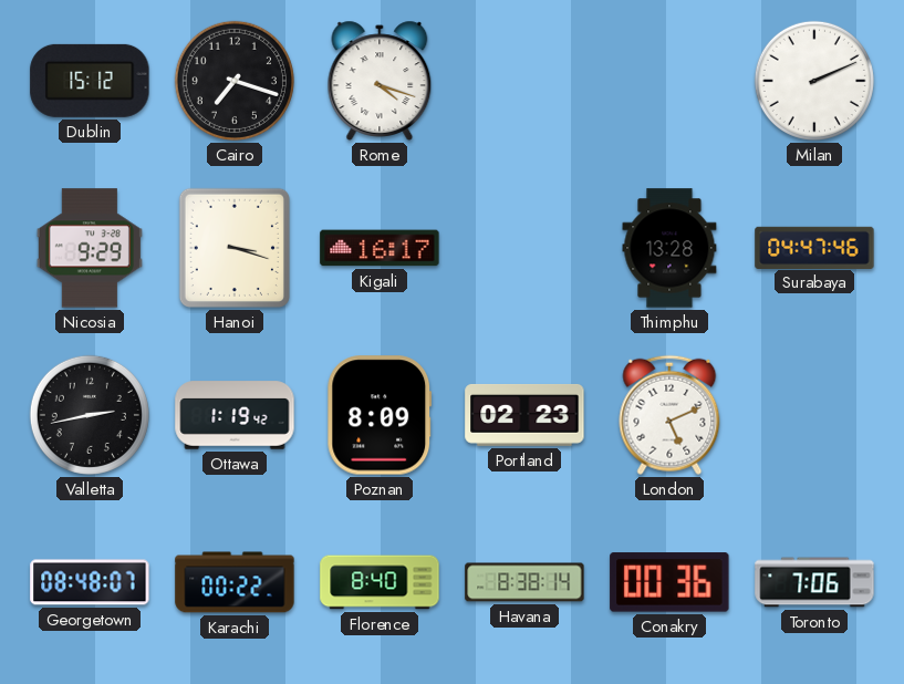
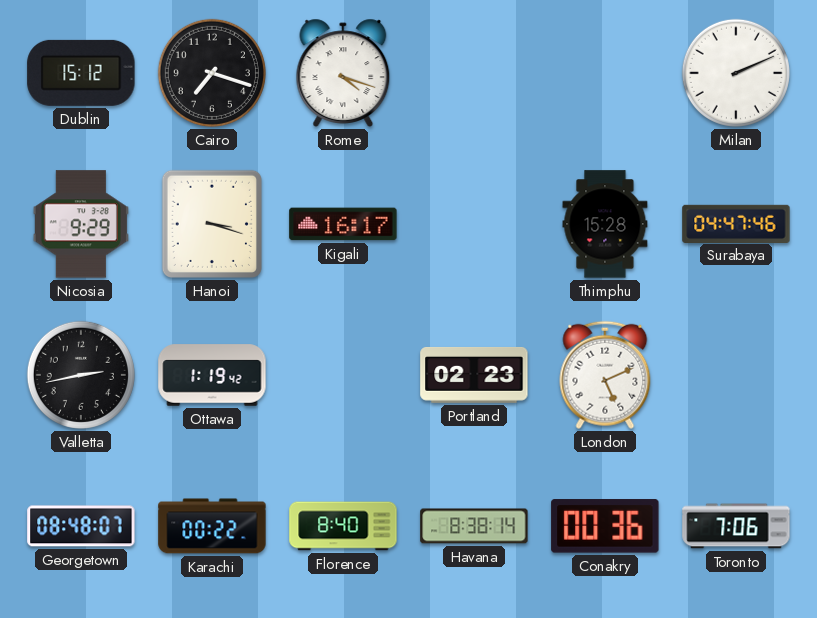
Thimphu: 13:28 -> 15:28
Poznan: 8:09 -> none
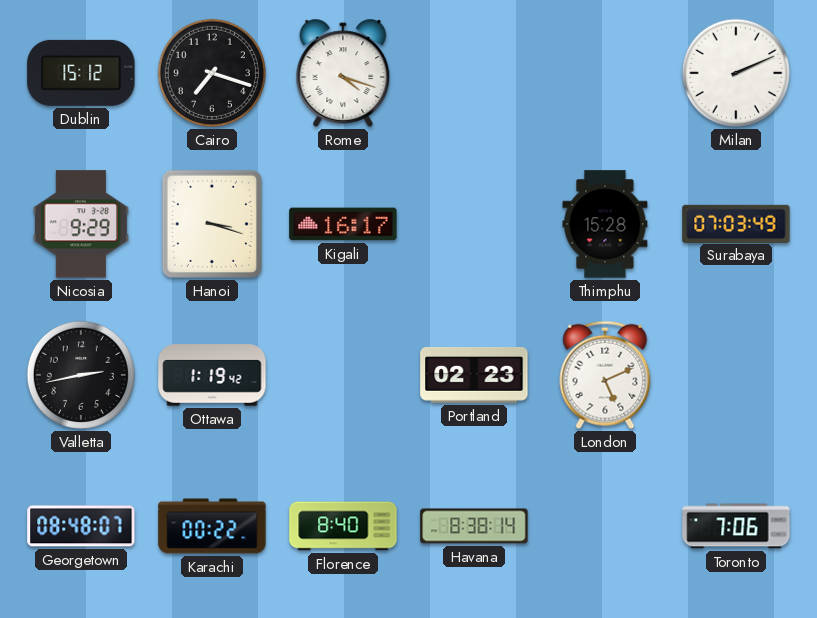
Surabaya: 04:47 -> 07:03
Conakry: 00:36 -> none
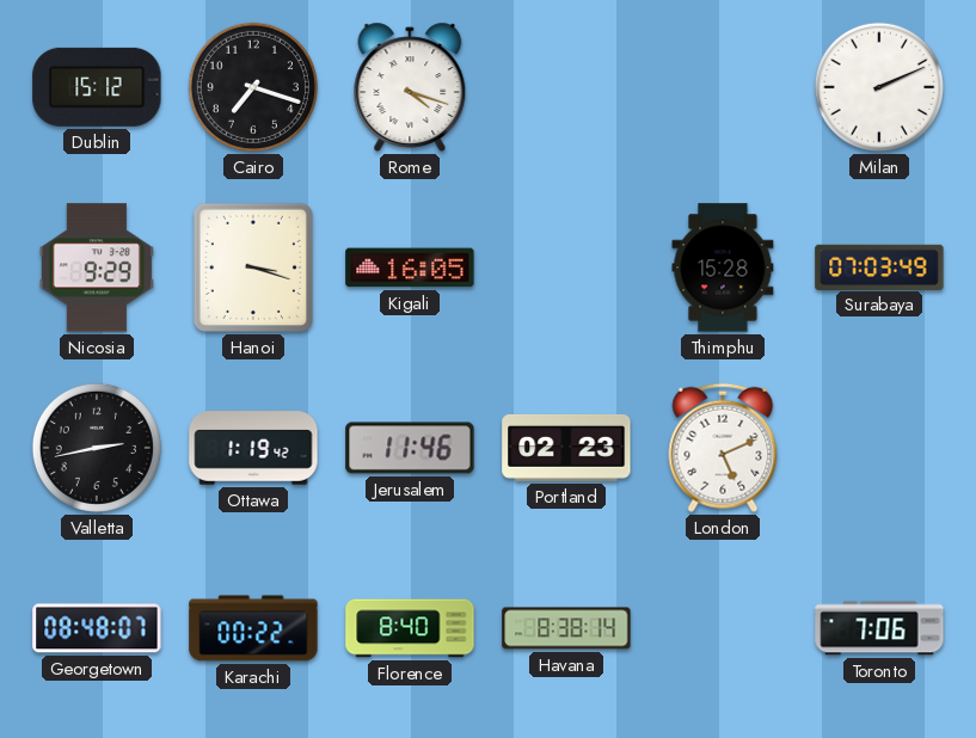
Kigali: 16:17 -> 16:05
Jerusalem: none -> 11:46
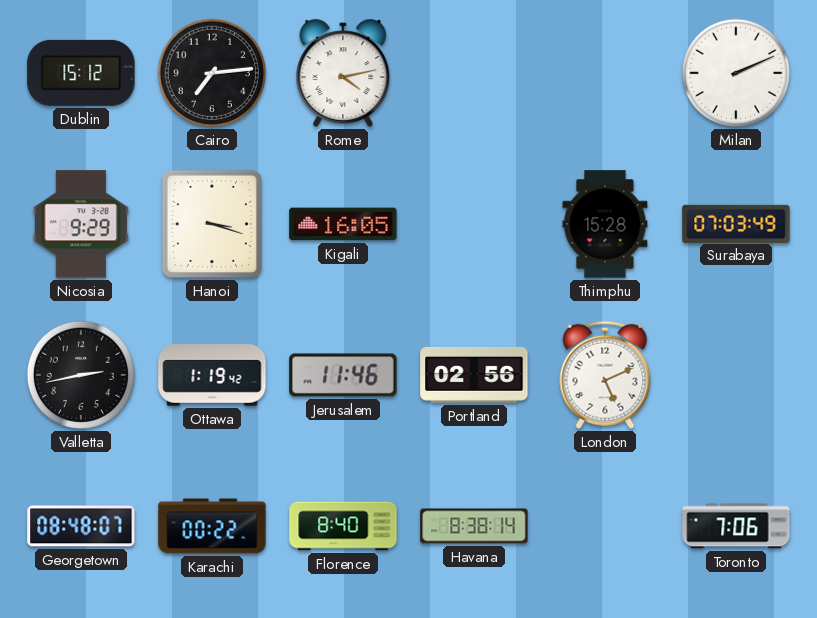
Cairo: 7:18 -> 7:14
Rome: 4:18 -> 4:13
Portland: 02:23 -> 02:56
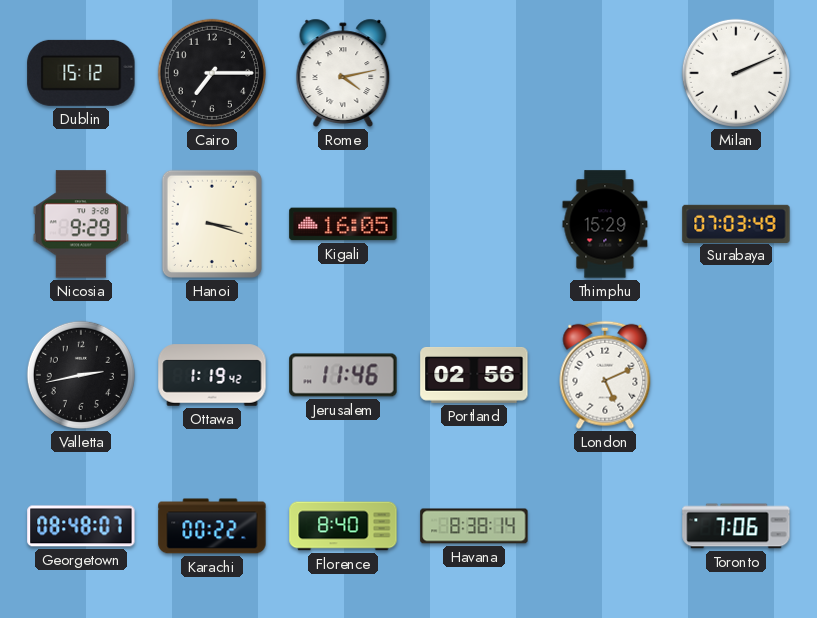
Cairo: 7:14 -> 7:15
Thimphu: 15:28 -> 15:29
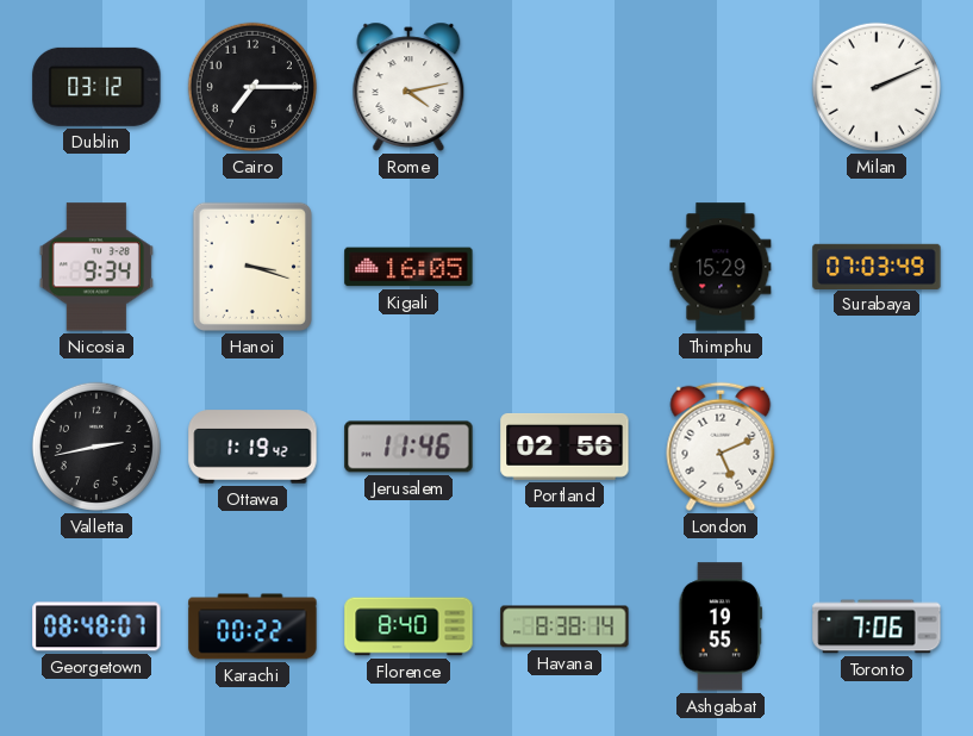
Dublin: 15:12 -> 03:12
Nicosia: 9:29 -> 9:34
Ashgabat: none -> 19:55
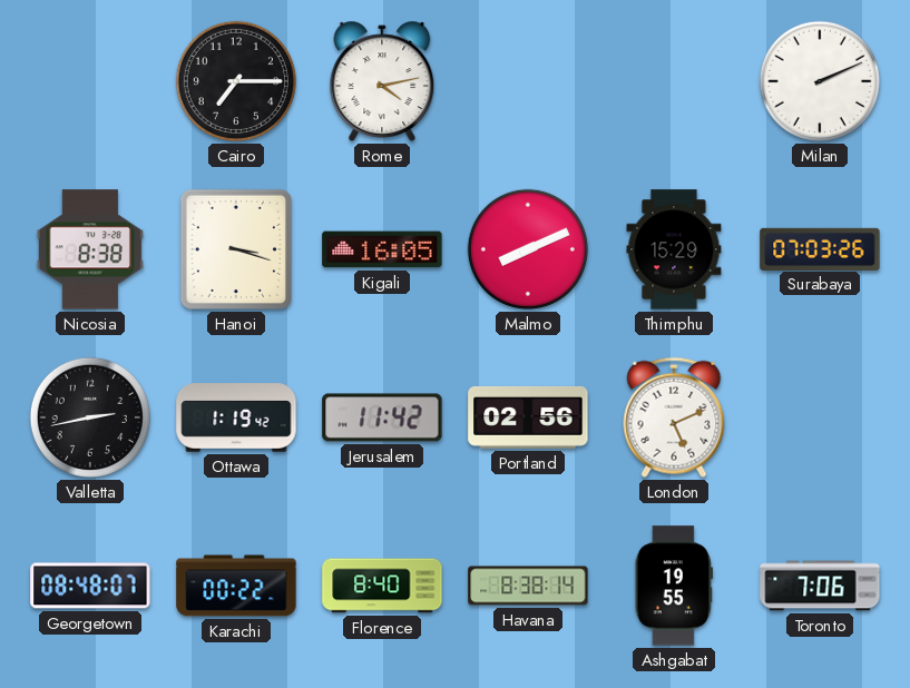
Dublin: 03:12 -> none
Nicosia: 9:34 -> 8:38
Malmo: none -> 8:11
Surabaya: 07:03:49 -> 07:03:26
Jerusalem: 11:46 -> 11:42
